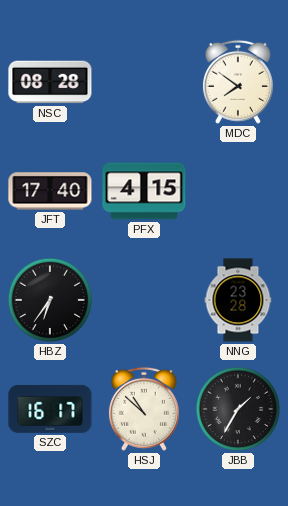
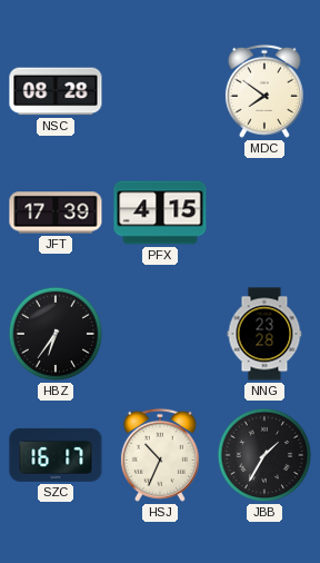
JFT: 17:40 -> 17:39
HSJ: 10:52 -> 10:34
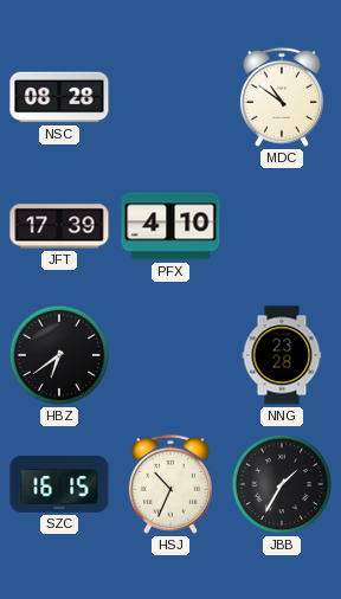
MDC: 7:51 -> 10:51
PFX: 4:15 -> 4:10
HBZ: 6:36 -> 6:39
SZC: 16:17 -> 16:15
